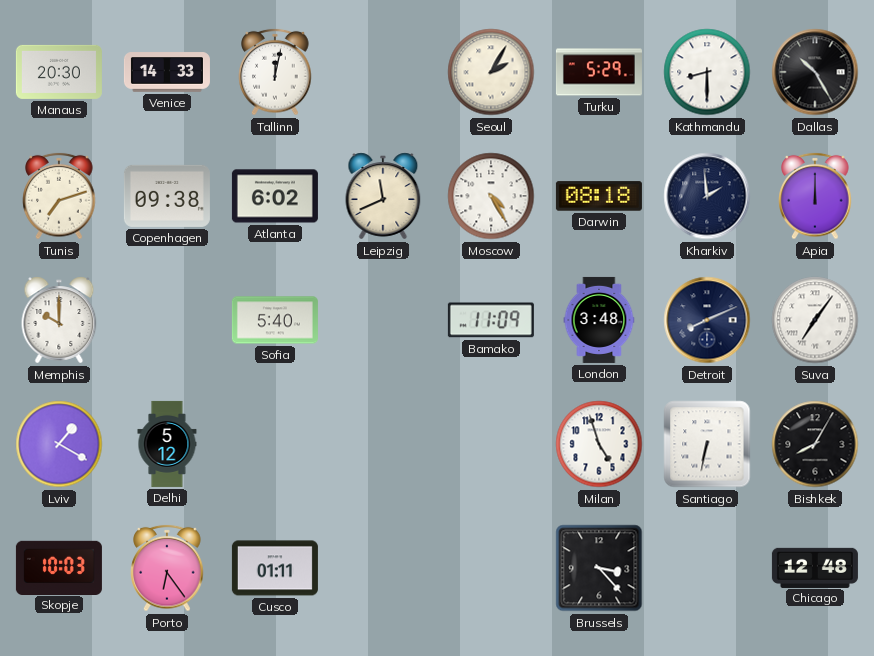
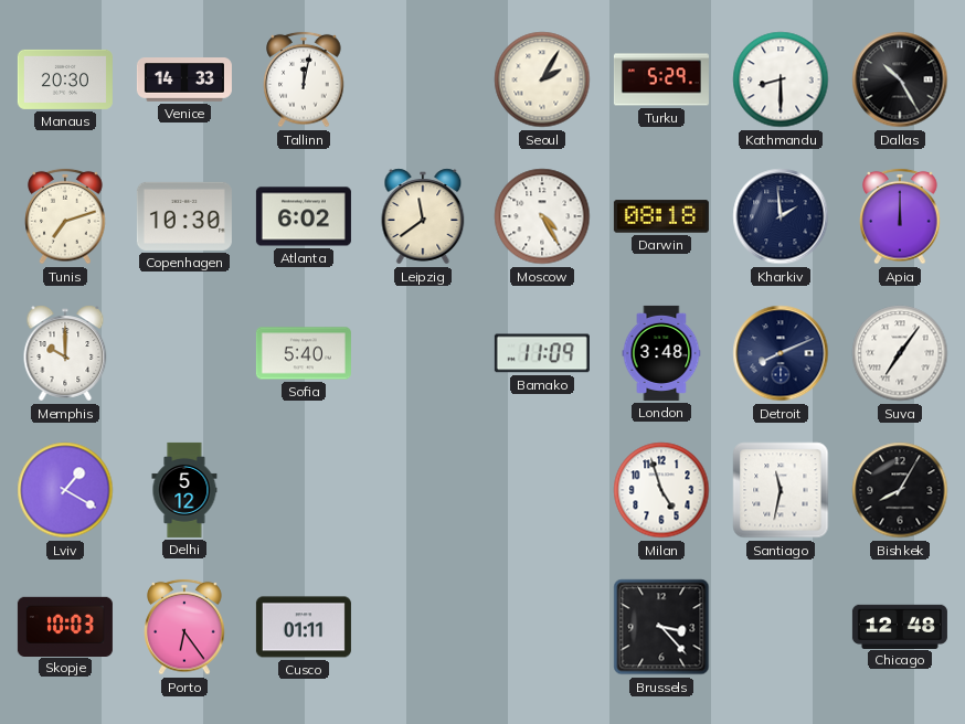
Copenhagen: 09:38 -> 10:30
Leipzig: 11:41 -> 11:39
Santiago: 6:32 -> 11:32
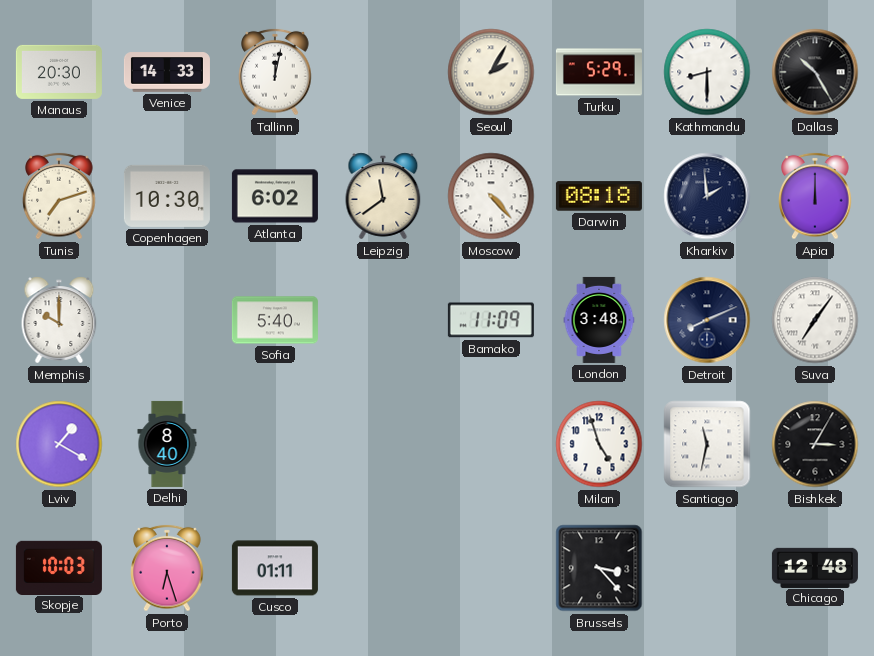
Moscow: 4:25 -> 4:23
Delhi: 5:12 -> 8:40
Bishkek: 8:05 -> 3:05
Porto: 6:24 -> 6:27
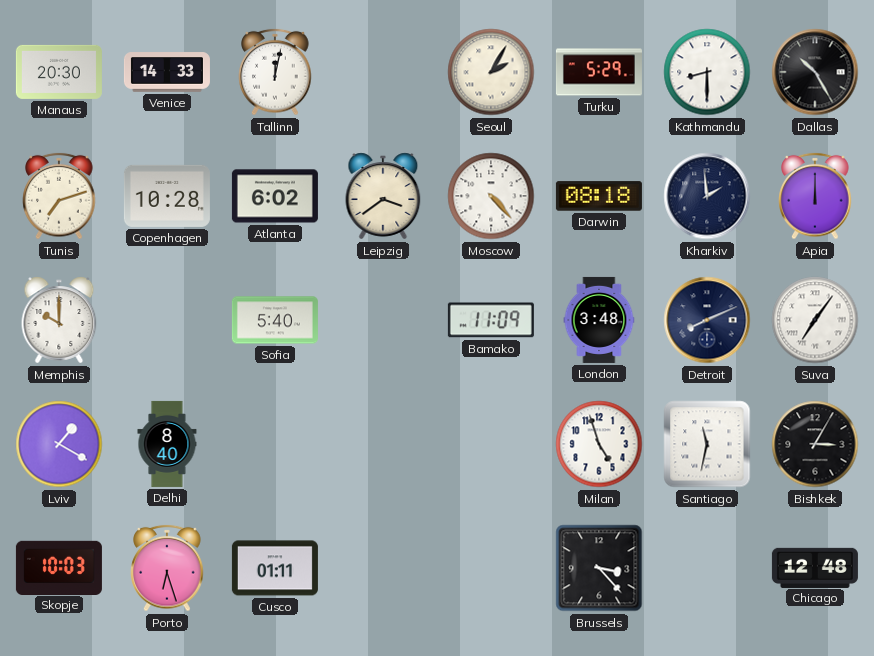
Copenhagen: 10:30 -> 10:28
Leipzig: 11:39 -> 3:39
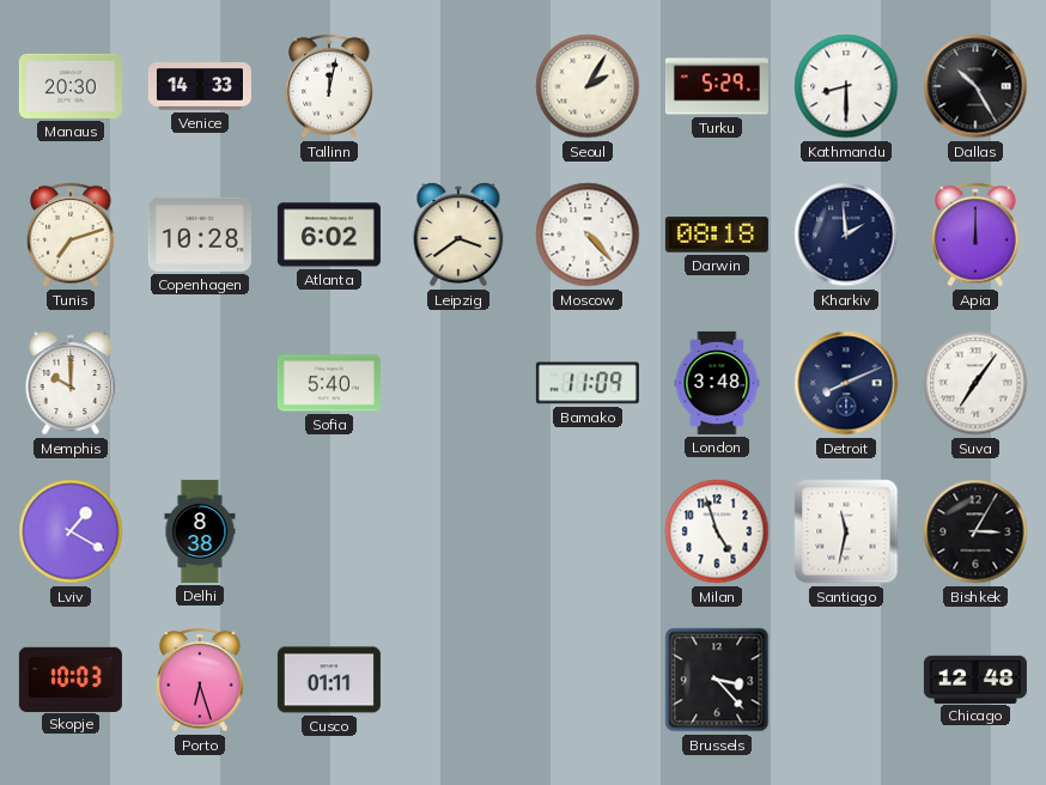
Delhi: 8:40 -> 8:38
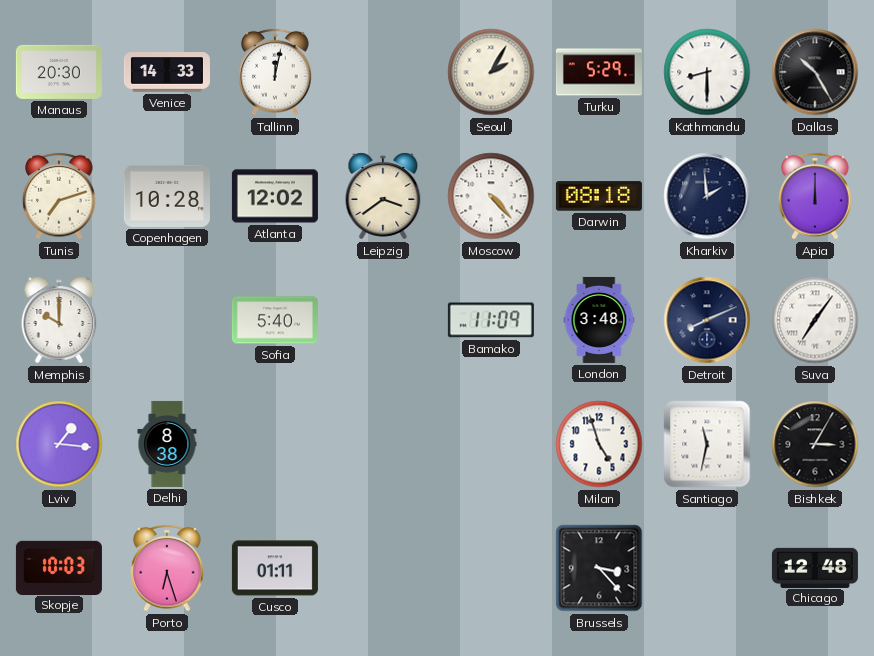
Atlanta: 6:02 -> 12:02
Lviv: 1:20 -> 1:16
